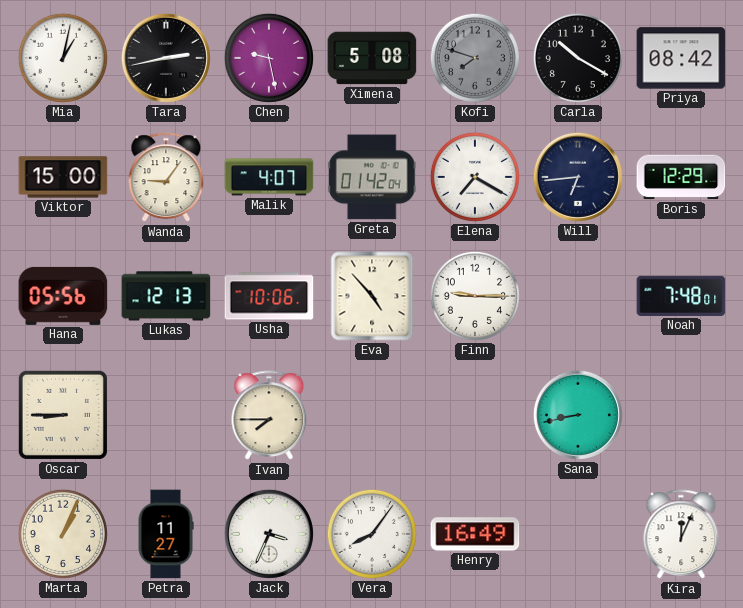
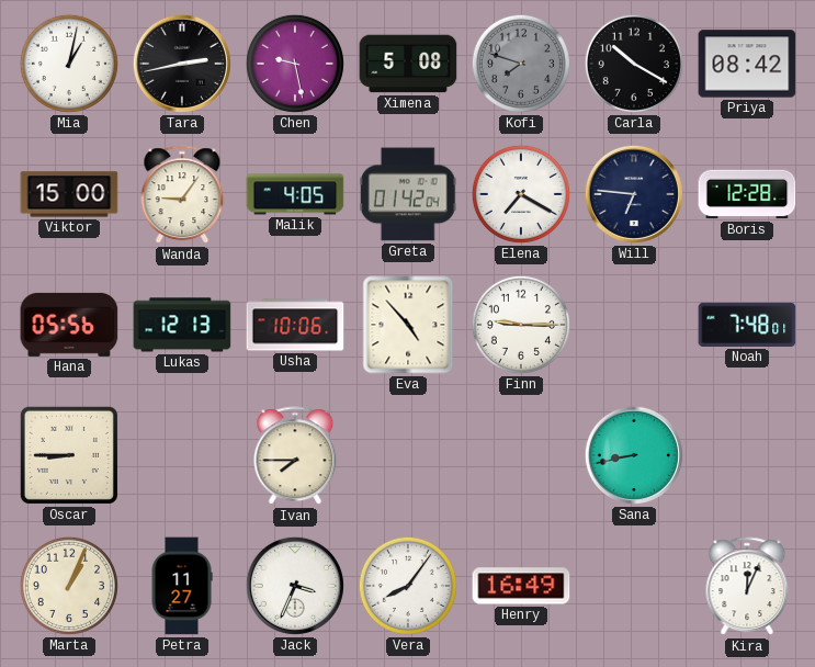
Malik: 4:07 -> 4:05
Will: 6:44 -> 6:46
Boris: 12:29 -> 12:28
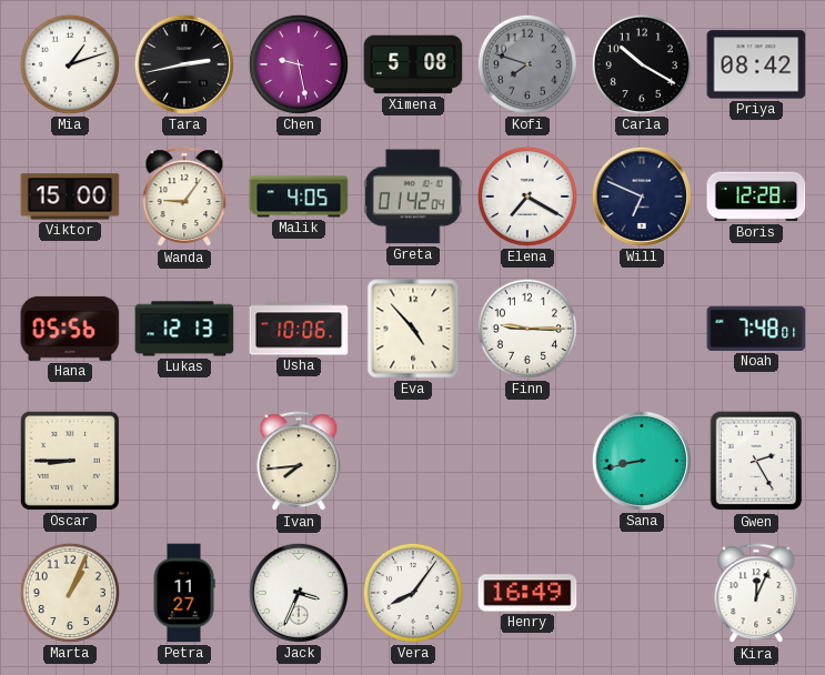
Mia: 1:02 -> 1:12
Will: 6:46 -> 6:49
Ivan: 7:45 -> 7:44
Gwen: none -> 2:25
